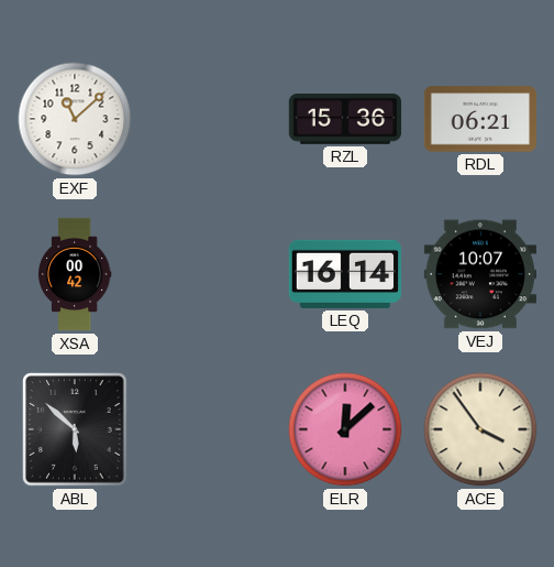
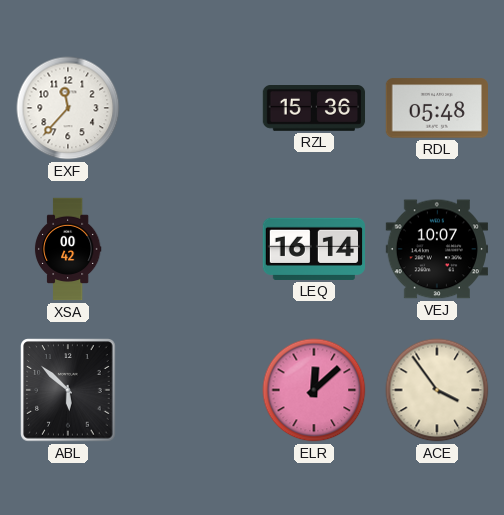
EXF: 11:08 -> 11:37
RDL: 06:21 -> 05:48
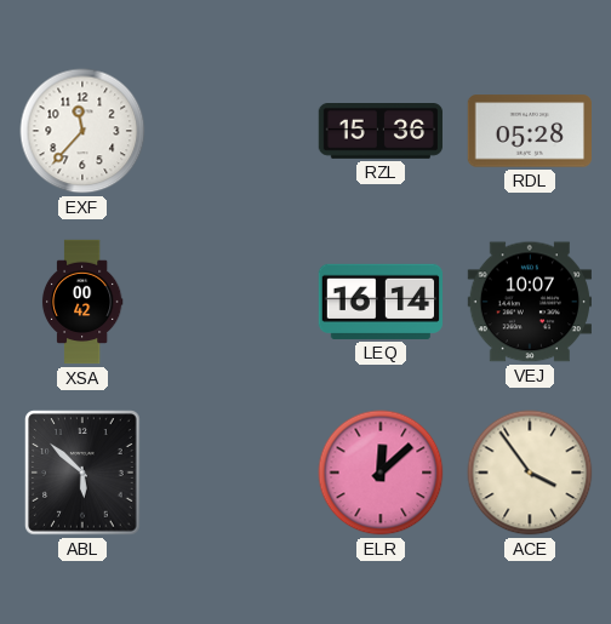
RDL: 05:48 -> 05:28
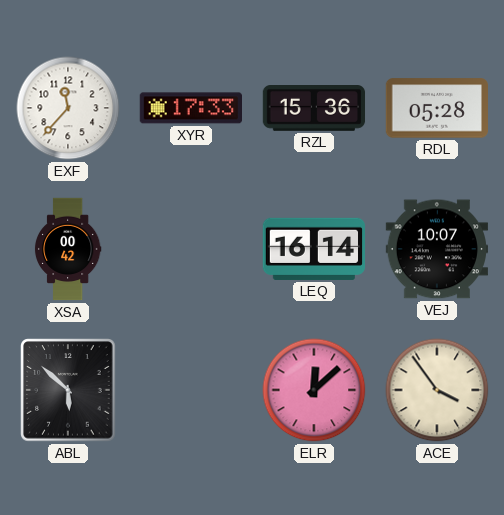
XYR: none -> 17:33
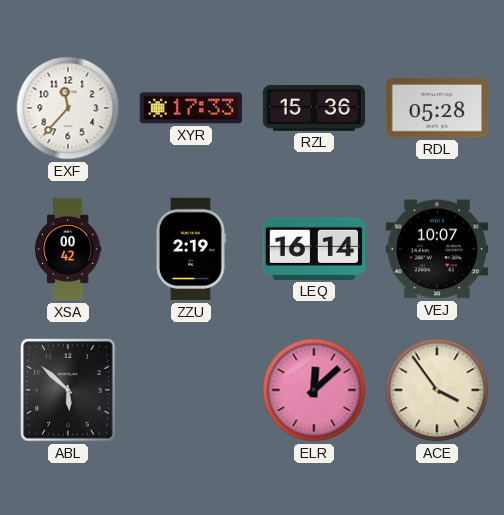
ZZU: none -> 2:19
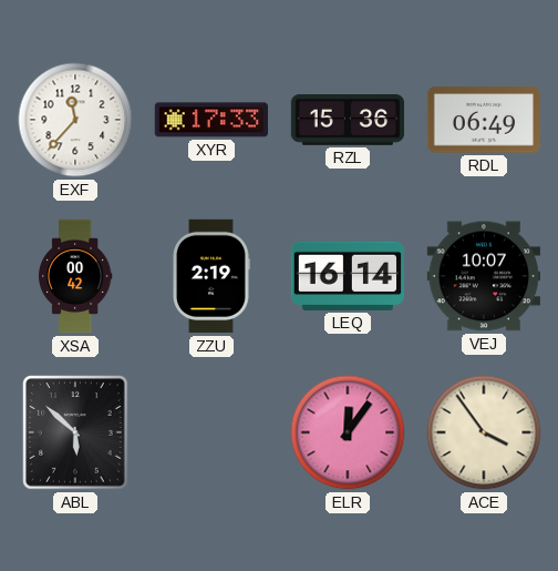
RDL: 05:28 -> 06:49
ELR: 12:08 -> 12:06
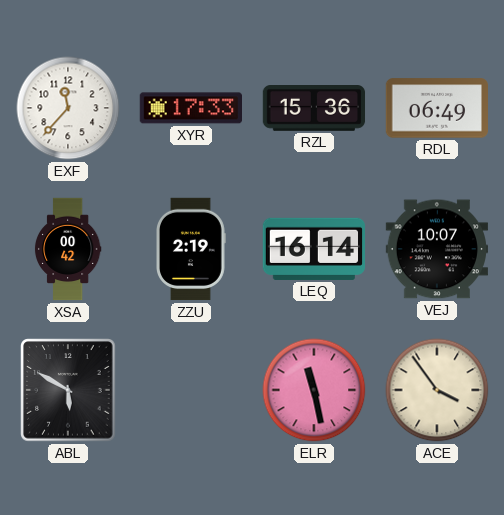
ABL: 5:52 -> 5:50
ELR: 12:06 -> 11:28
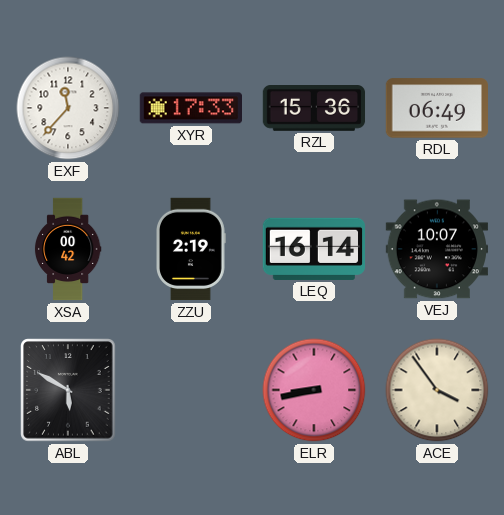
ELR: 11:28 -> 8:43
